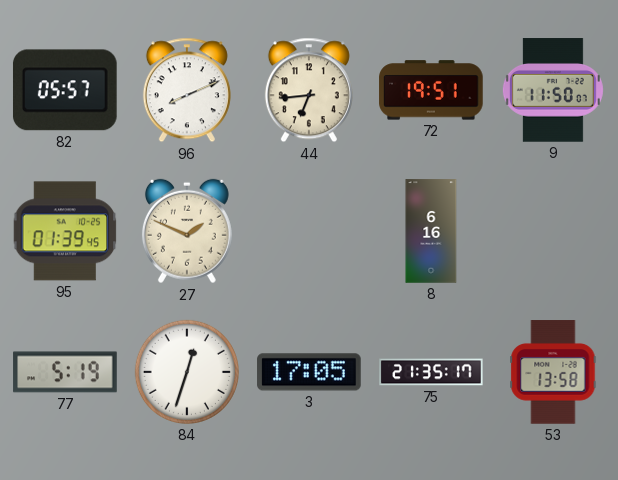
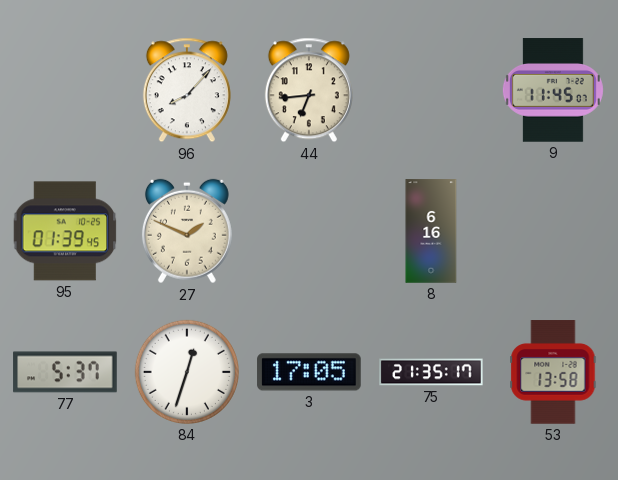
82: 05:57 -> none
96: 8:11 -> 8:07
72: 19:51 -> none
9: 11:50 -> 11:45
77: 5:19 -> 5:37
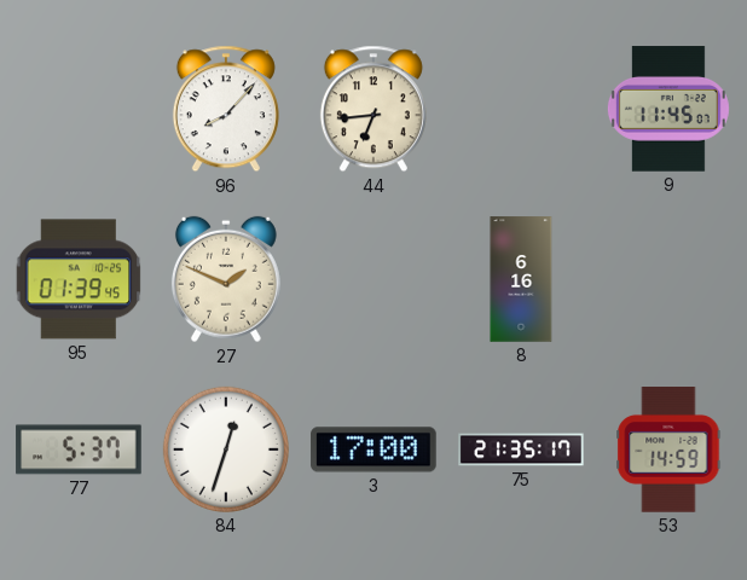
3: 17:05 -> 17:00
53: 13:58 -> 14:59
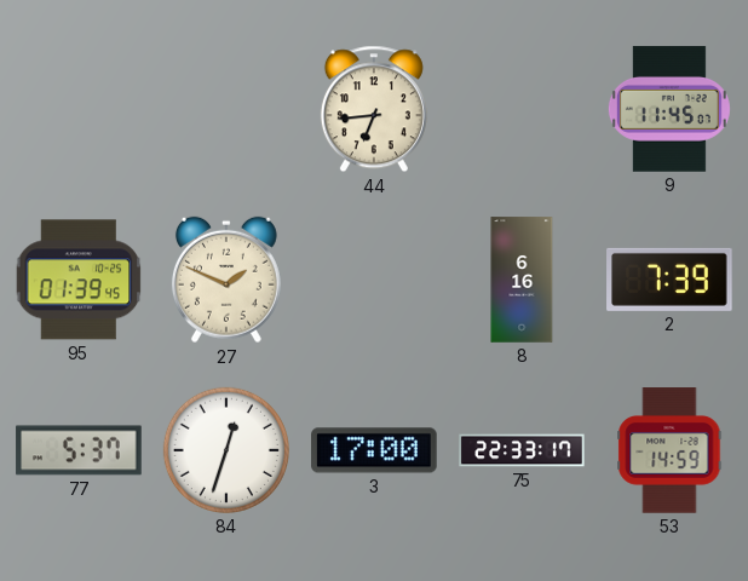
96: 8:07 -> none
2: none -> 7:39
75: 21:35 -> 22:33
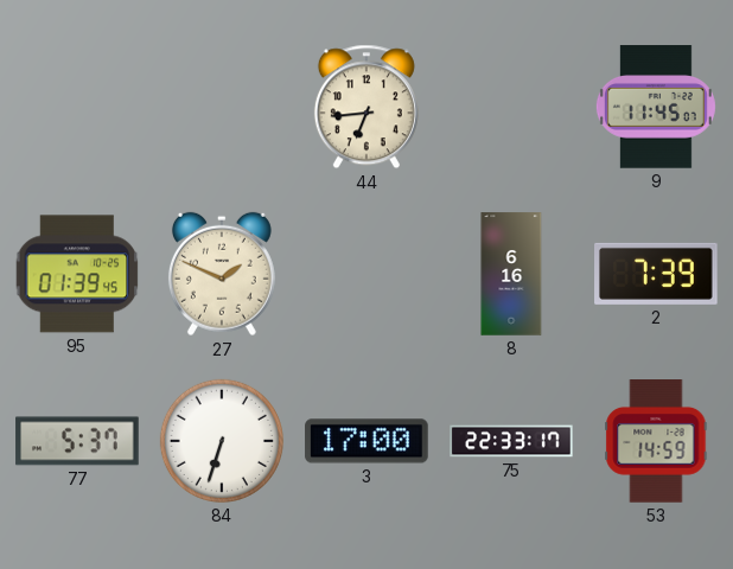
84: 12:33 -> 6:33
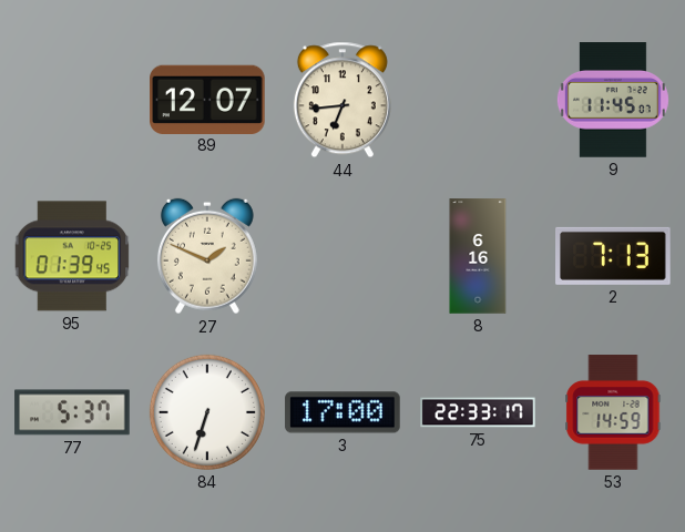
89: none -> 12:07
2: 7:39 -> 7:13
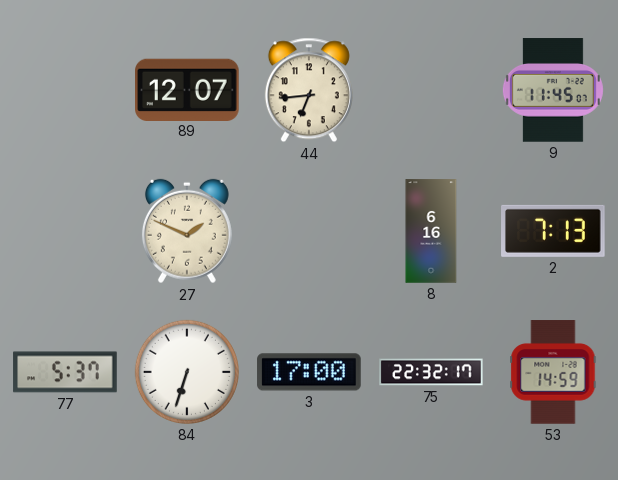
95: 01:39 -> none
75: 22:33 -> 22:32
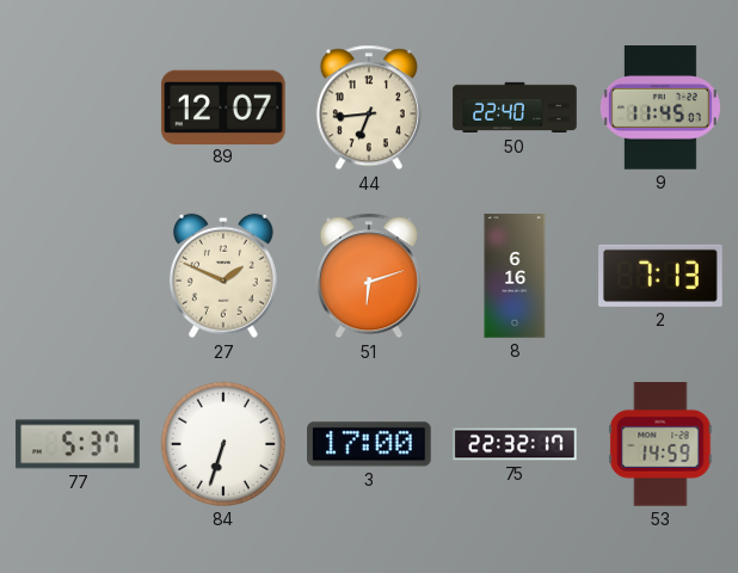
50: none -> 22:40
51: none -> 6:12
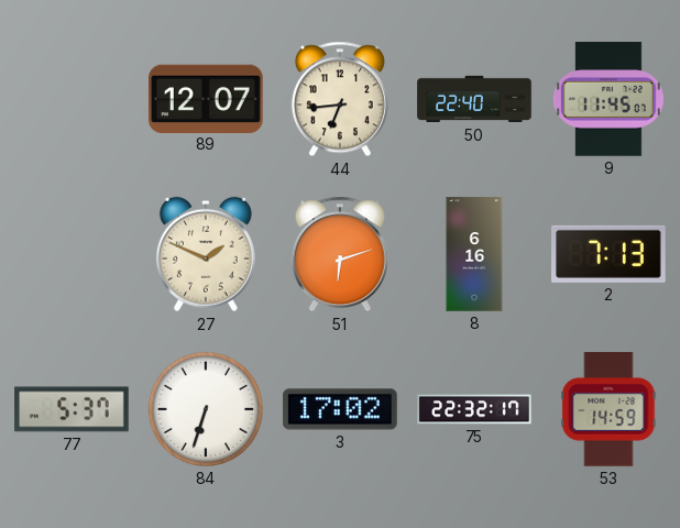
3: 17:00 -> 17:02
